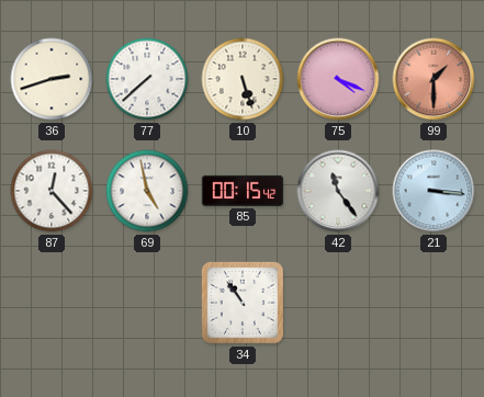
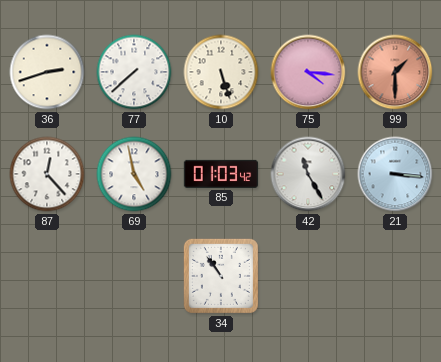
75: 4:19 -> 4:16
85: 00:15 -> 01:03
42: 11:24 -> 11:25
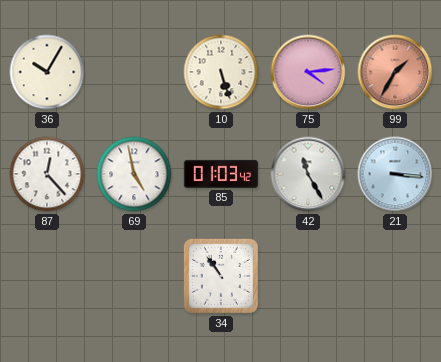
36: 2:42 -> 10:05
77: 7:38 -> none
75: 4:16 -> 4:14
99: 1:30 -> 1:35
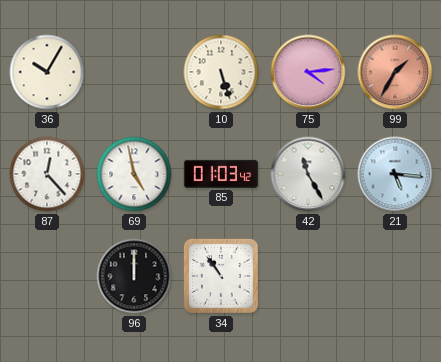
21: 3:16 -> 5:16
96: none -> 12:00
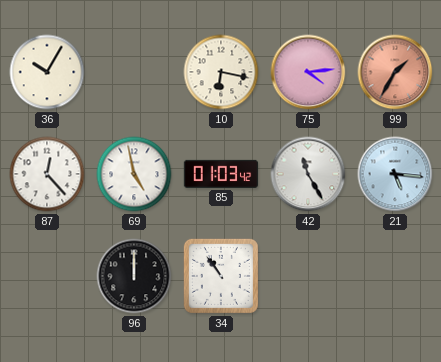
10: 5:27 -> 6:17
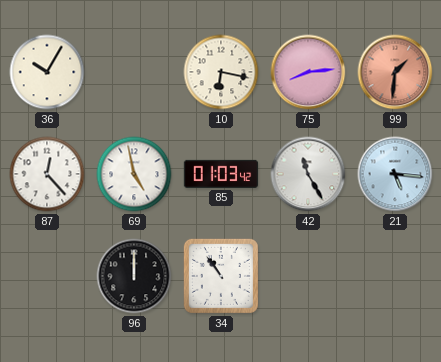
75: 4:14 -> 8:14
99: 1:35 -> 1:31
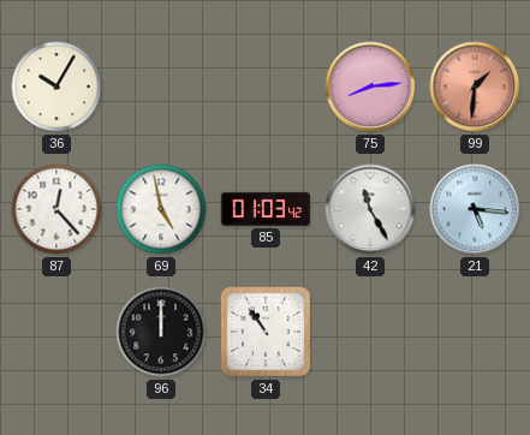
10: 6:17 -> none
